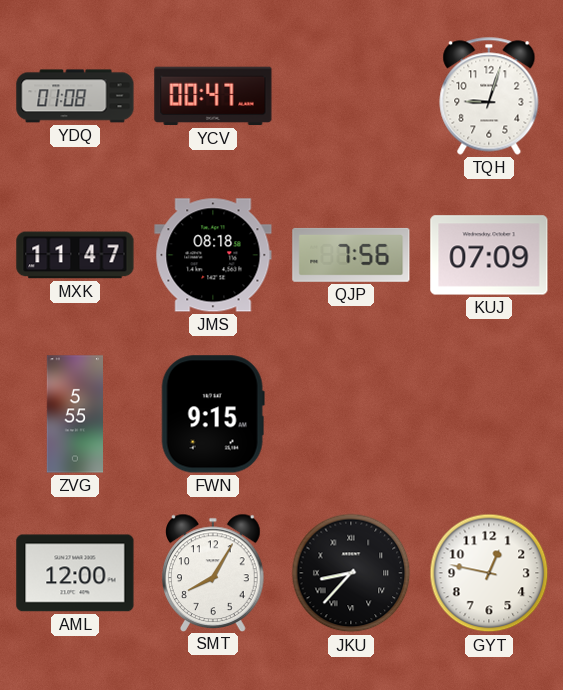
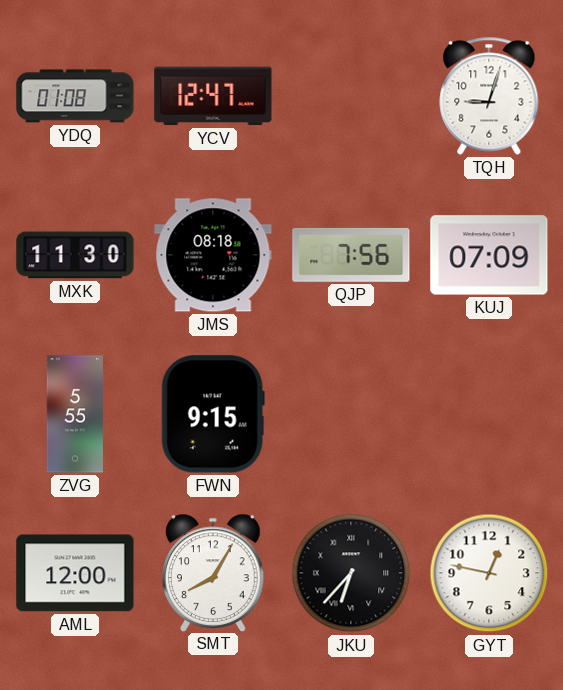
YCV: 00:47 -> 12:47
MXK: 11:47 -> 11:30
JKU: 8:37 -> 6:37
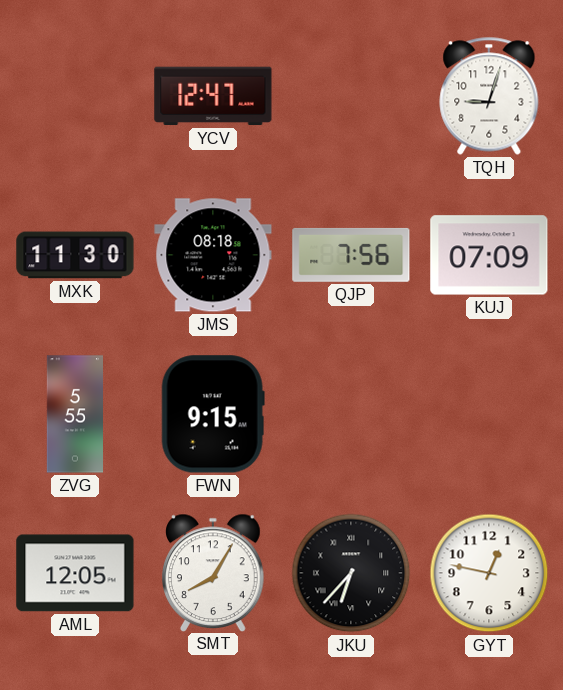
YDQ: 01:08 -> none
AML: 12:00 -> 12:05
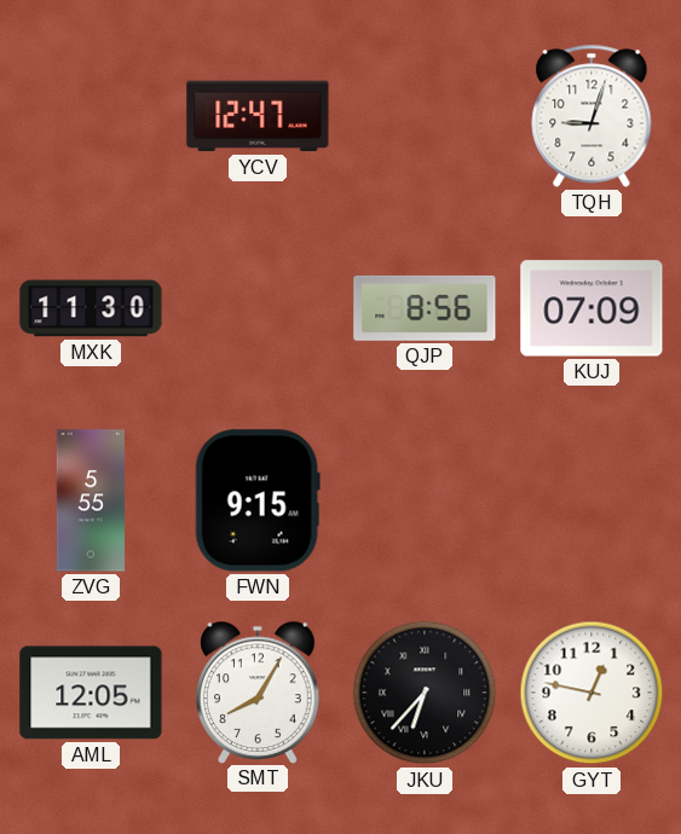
JMS: 08:18 -> none
QJP: 7:56 -> 8:56
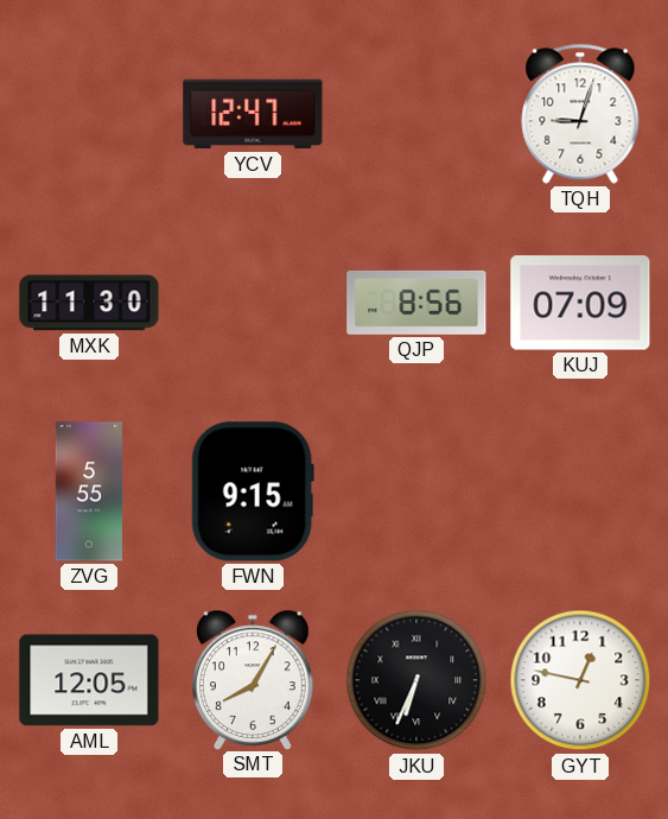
JKU: 6:37 -> 6:34
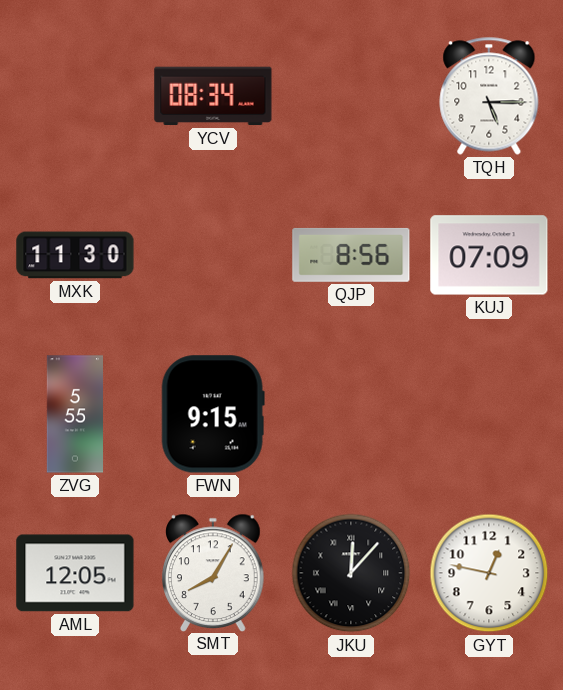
YCV: 12:47 -> 08:34
TQH: 9:03 -> 5:15
JKU: 6:34 -> 12:07
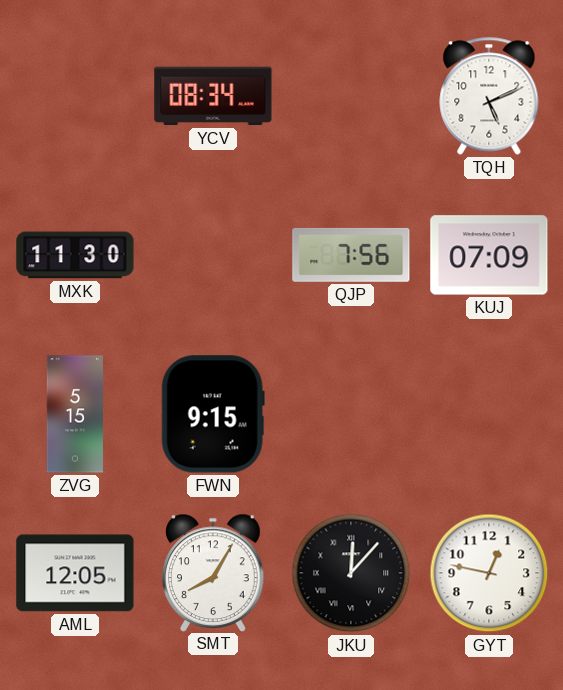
TQH: 5:15 -> 5:11
QJP: 8:56 -> 7:56
ZVG: 5:55 -> 5:15
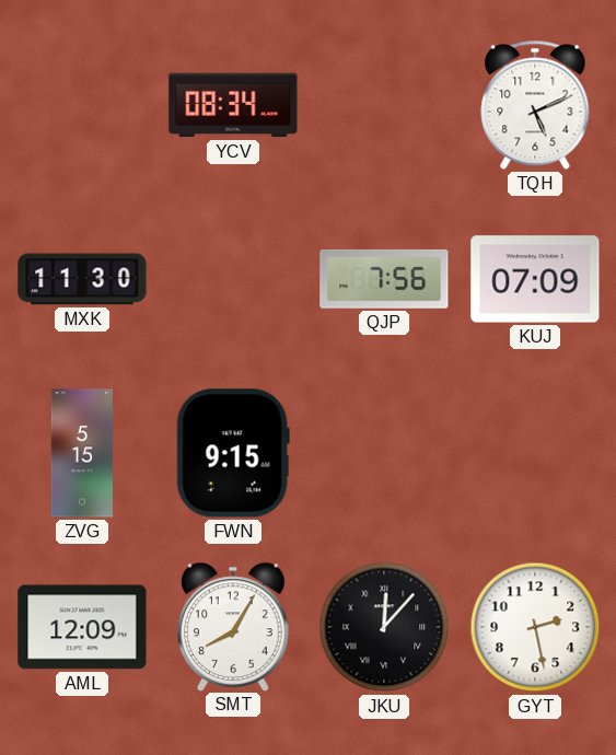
AML: 12:05 -> 12:09
GYT: 12:47 -> 2:28
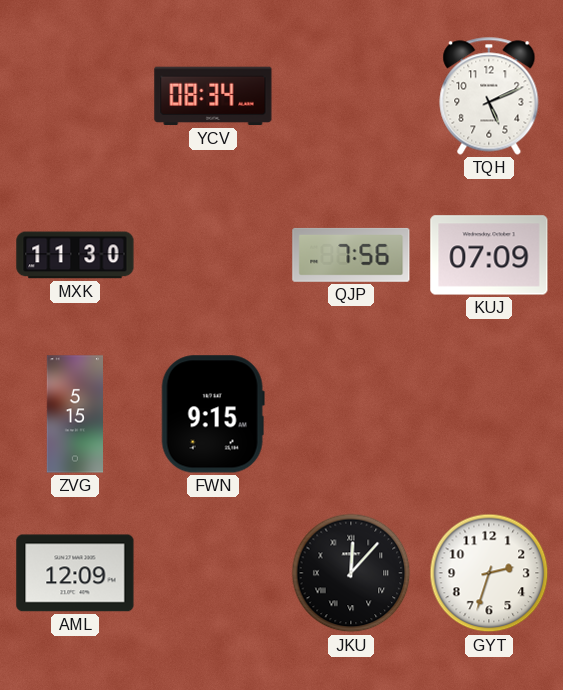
SMT: 8:05 -> none
GYT: 2:28 -> 2:33
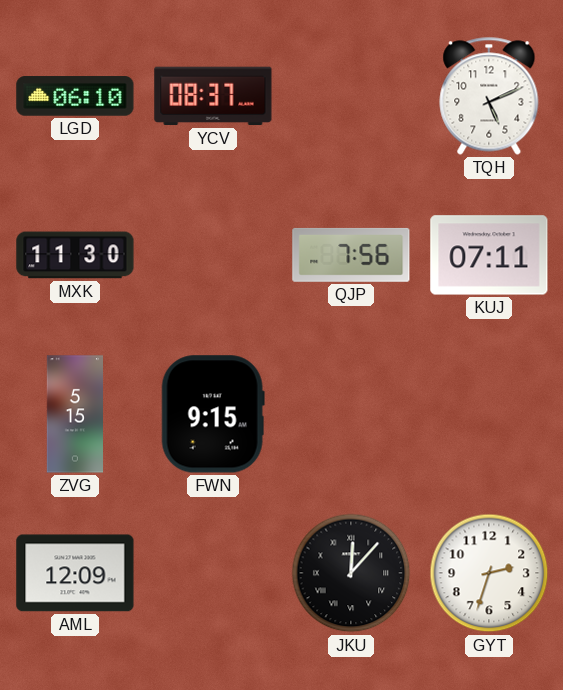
LGD: none -> 06:10
YCV: 08:34 -> 08:37
KUJ: 07:09 -> 07:11
